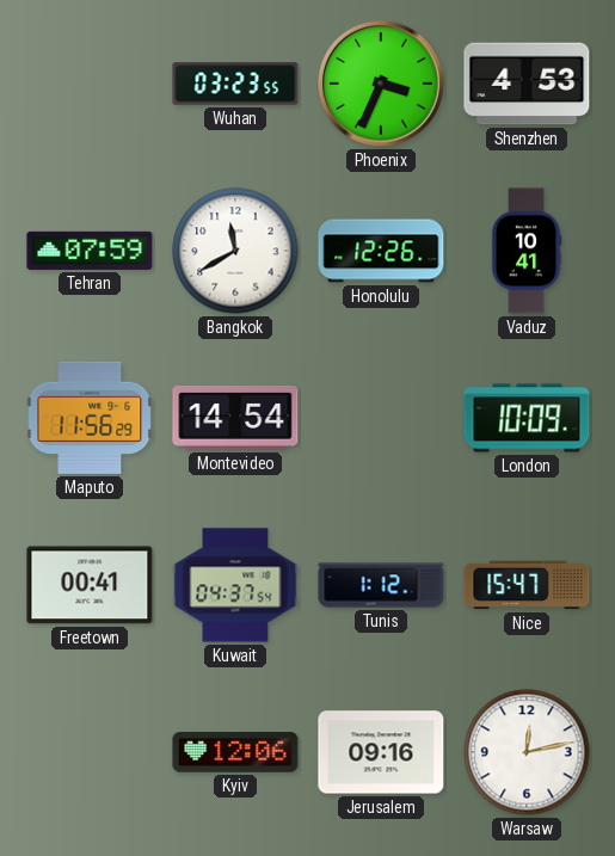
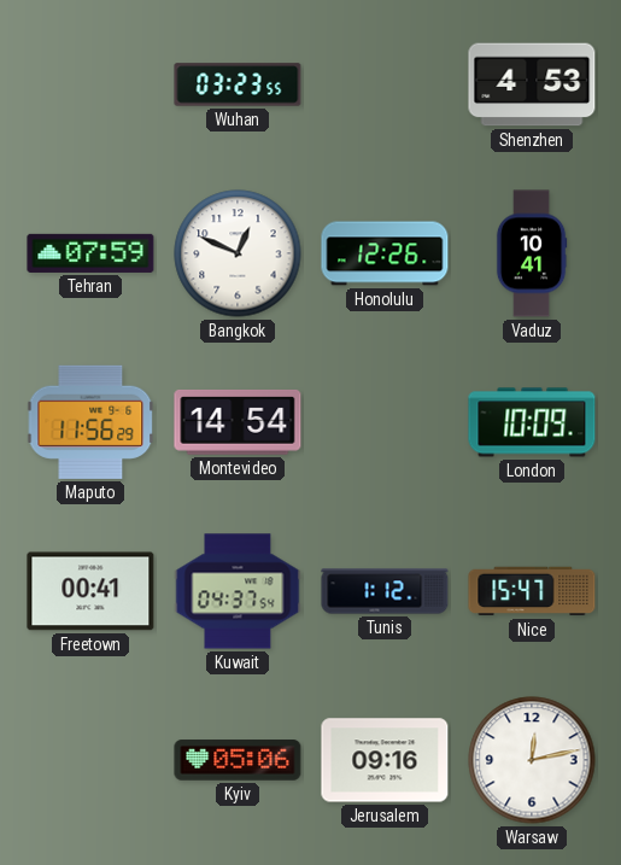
Phoenix: 3:34 -> none
Bangkok: 11:40 -> 12:49
Kyiv: 12:06 -> 05:06
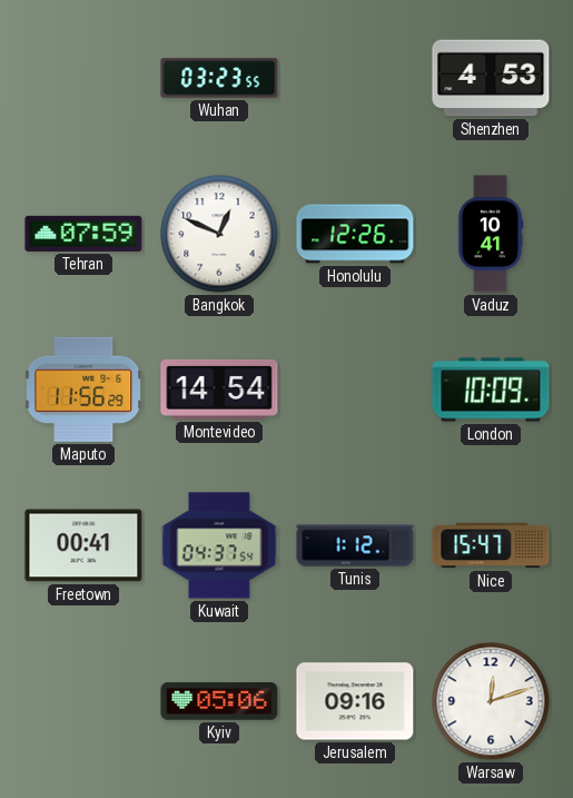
Warsaw: 12:13 -> 12:12
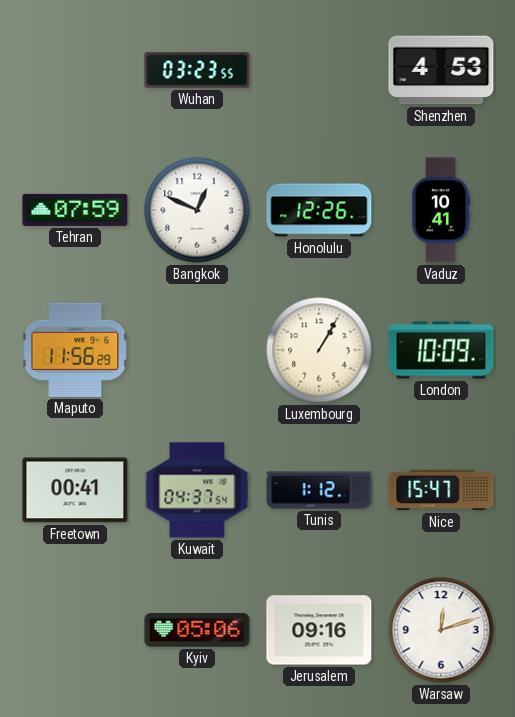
Montevideo: 14:54 -> none
Luxembourg: none -> 1:05
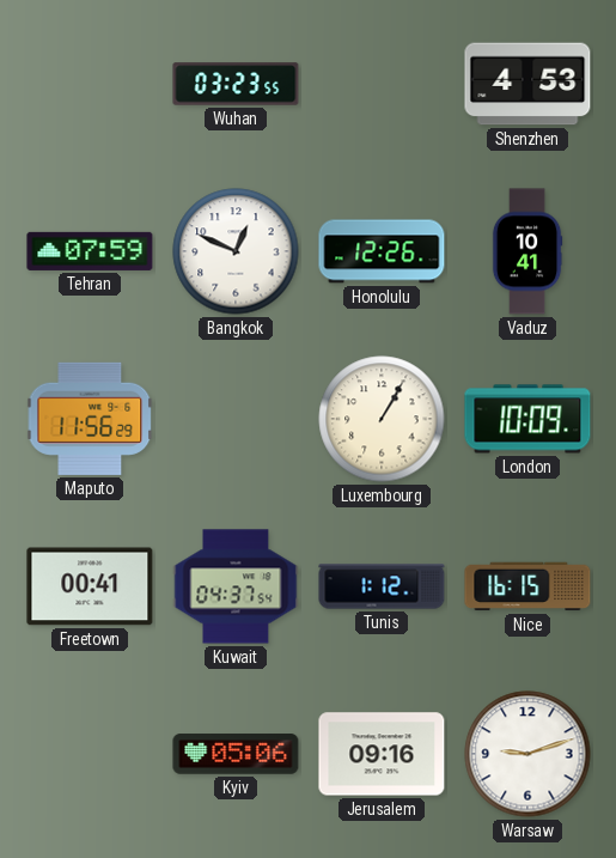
Nice: 15:47 -> 16:15
Warsaw: 12:12 -> 9:12
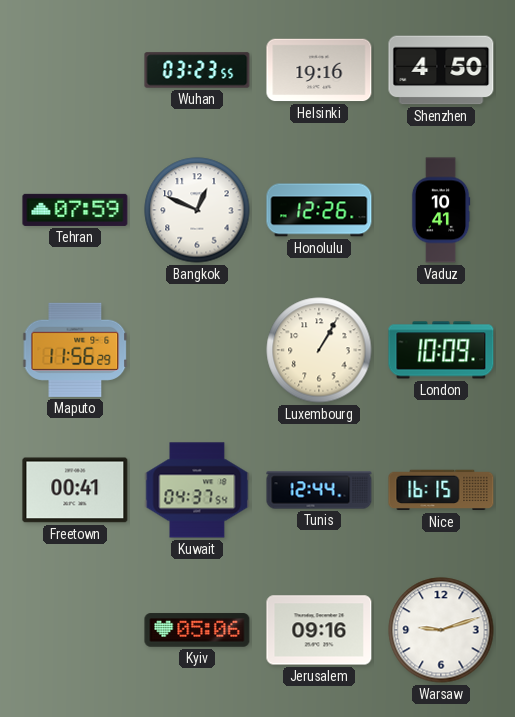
Helsinki: none -> 19:16
Shenzhen: 4:53 -> 4:50
Tunis: 1:12 -> 12:44
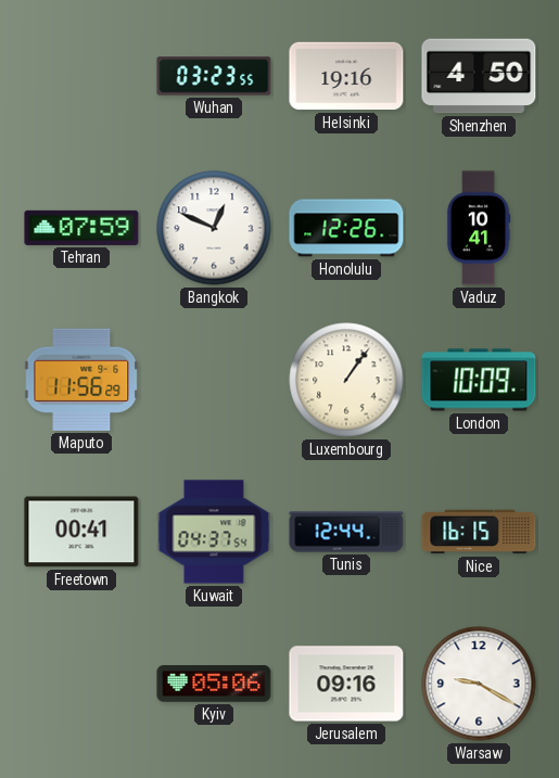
Luxembourg: 1:05 -> 1:06
Warsaw: 9:12 -> 9:20
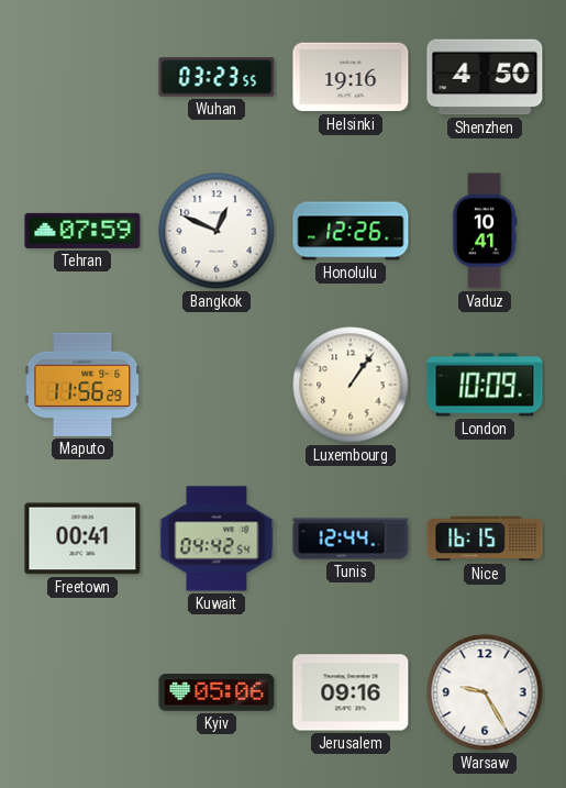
Kuwait: 04:37 -> 04:42
Warsaw: 9:20 -> 9:25
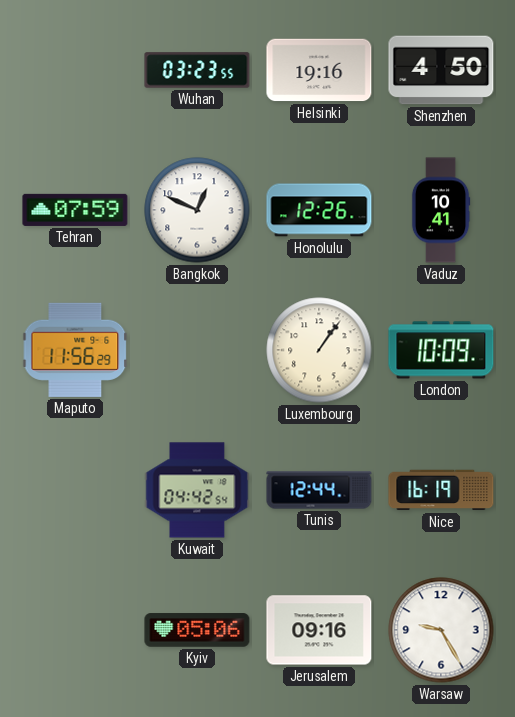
Freetown: 00:41 -> none
Nice: 16:15 -> 16:19
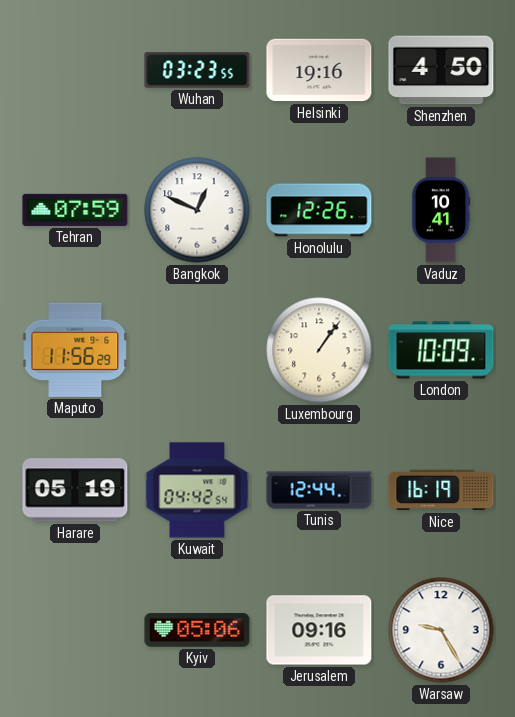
Harare: none -> 05:19
